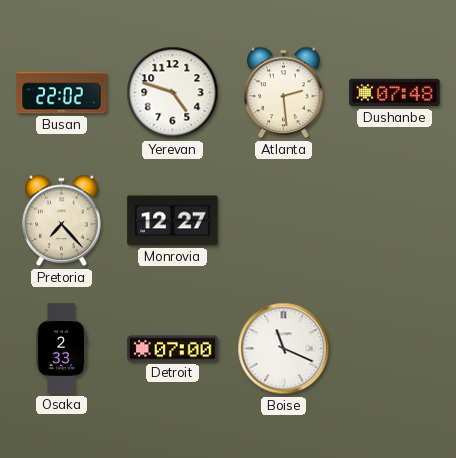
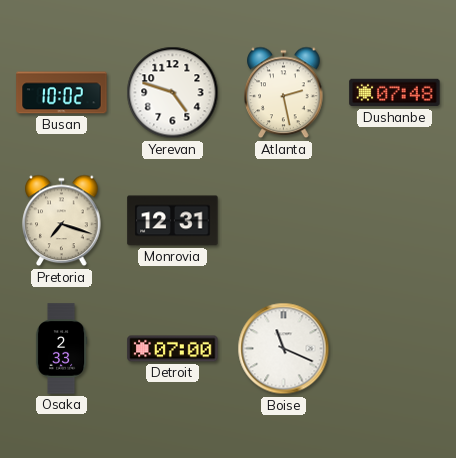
Busan: 22:02 -> 10:02
Atlanta: 2:29 -> 2:28
Pretoria: 7:23 -> 7:18
Monrovia: 12:27 -> 12:31
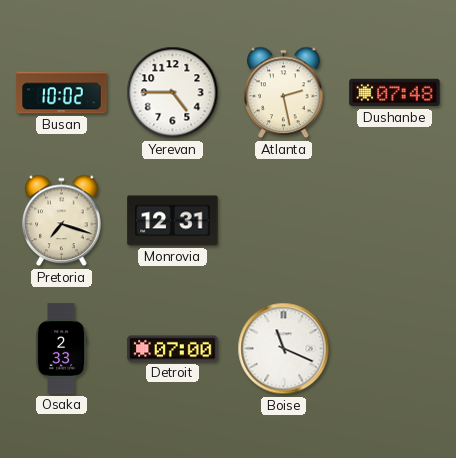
Yerevan: 4:48 -> 4:45
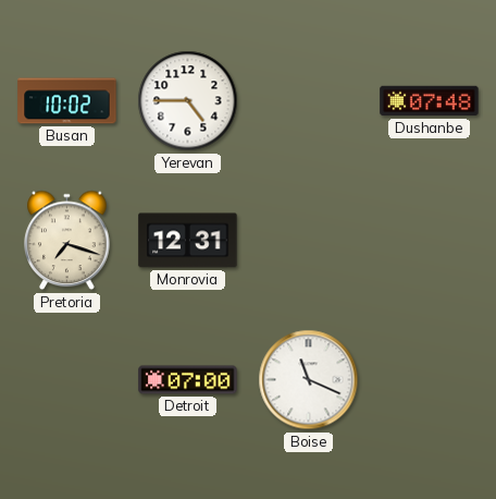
Atlanta: 2:28 -> none
Osaka: 2:33 -> none
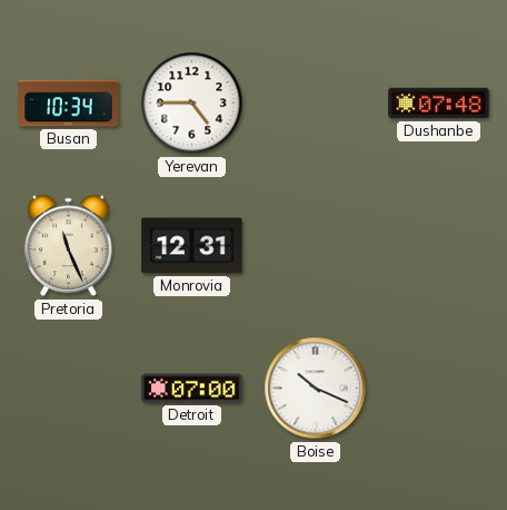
Busan: 10:02 -> 10:34
Pretoria: 7:18 -> 11:26
Boise: 11:19 -> 10:19
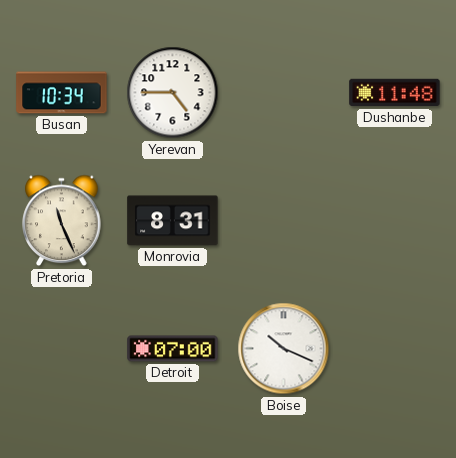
Dushanbe: 07:48 -> 11:48
Monrovia: 12:31 -> 8:31
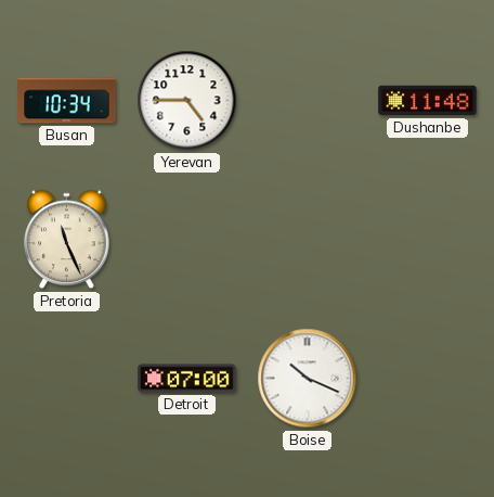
Monrovia: 8:31 -> none
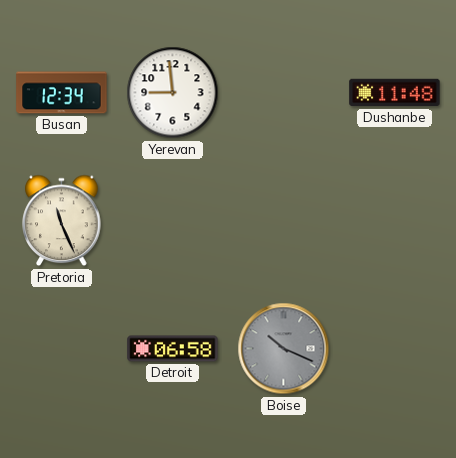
Busan: 10:34 -> 12:34
Yerevan: 4:45 -> 8:59
Detroit: 07:00 -> 06:58
Boise dial: white -> grey
